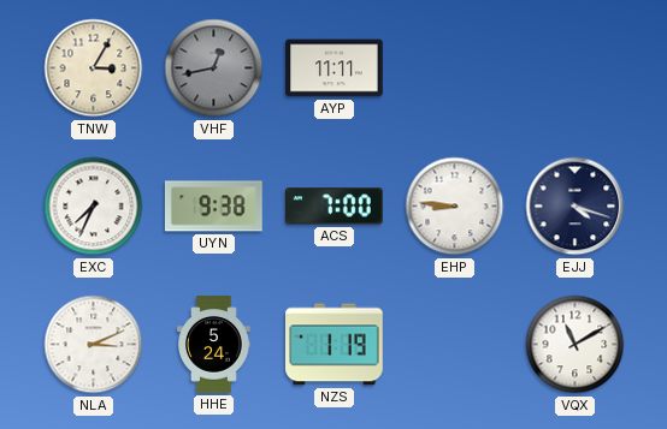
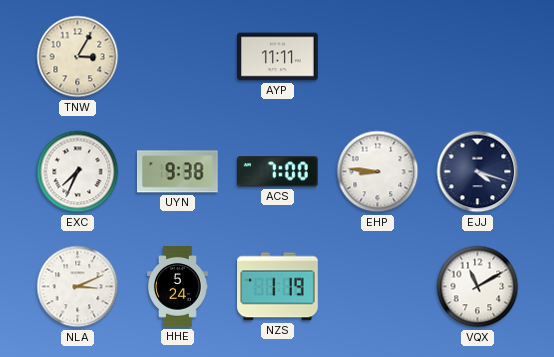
VHF: 12:43 -> none
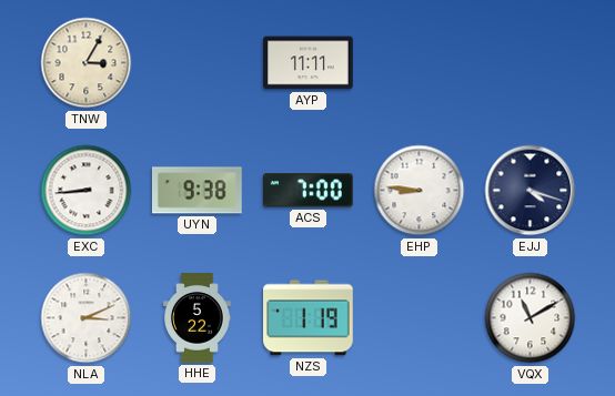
EXC: 7:34 -> 8:44
HHE: 5:24 -> 5:22
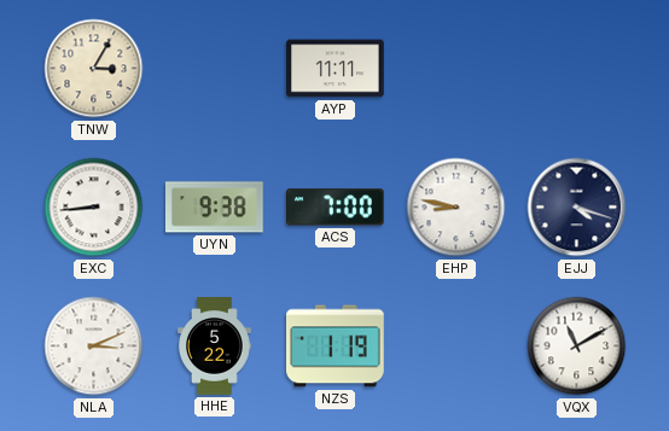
EHP: 8:46 -> 8:47
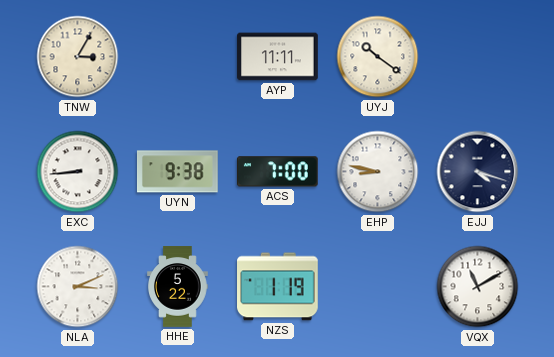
UYJ: none -> 10:21
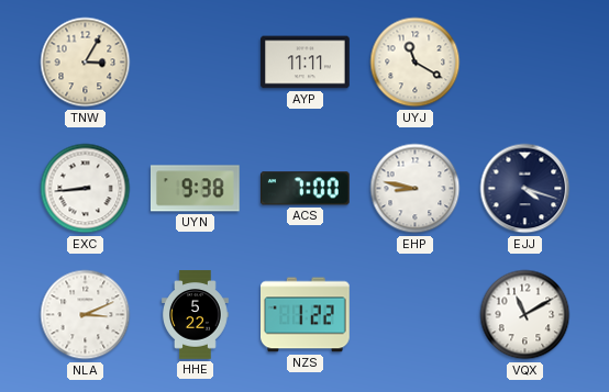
UYJ: 10:21 -> 11:20
NZS: 1:19 -> 1:22
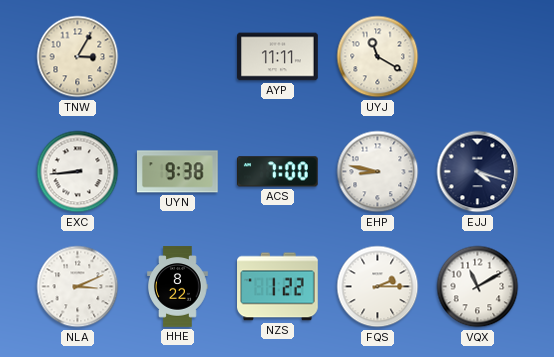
HHE: 5:22 -> 8:22
FQS: none -> 2:15
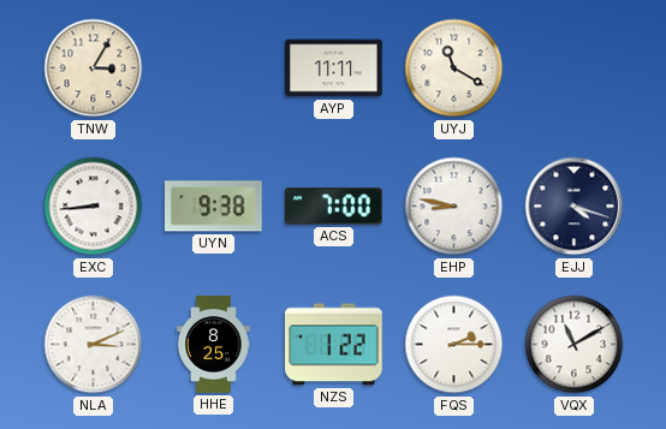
HHE: 8:22 -> 8:25
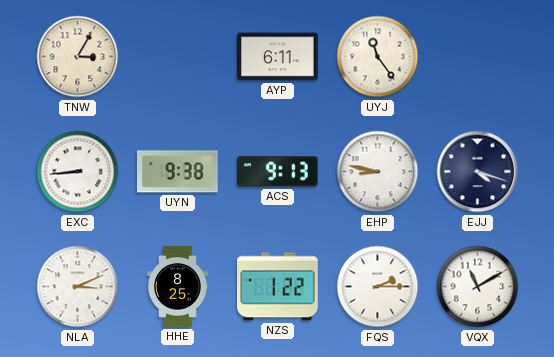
AYP: 11:11 -> 6:11
UYJ: 11:20 -> 11:24
ACS: 7:00 -> 9:13
